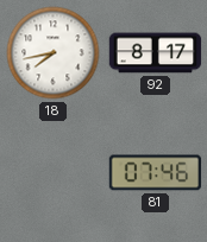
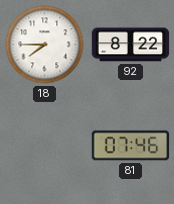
18: 7:43 -> 7:45
92: 8:17 -> 8:22
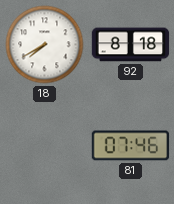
18: 7:45 -> 7:40
92: 8:22 -> 8:18
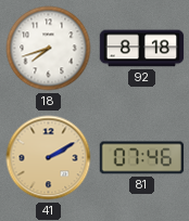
18: 7:40 -> 7:42
41: none -> 2:10
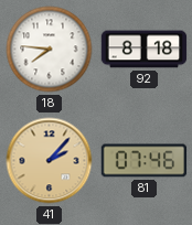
18: 7:42 -> 7:46
41: 2:10 -> 2:07
